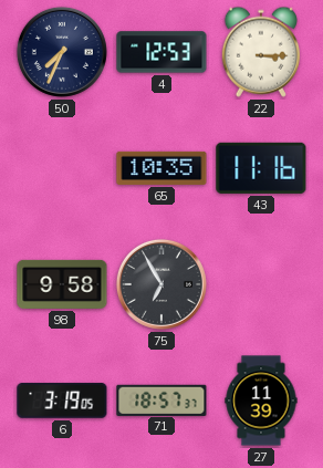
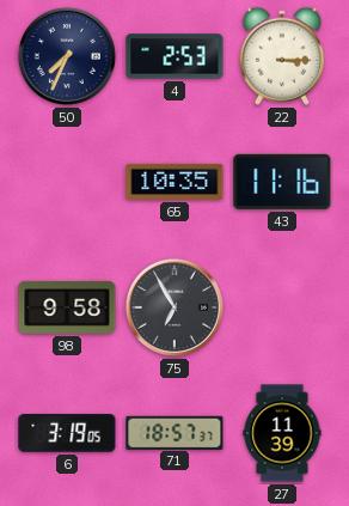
4: 12:53 -> 2:53
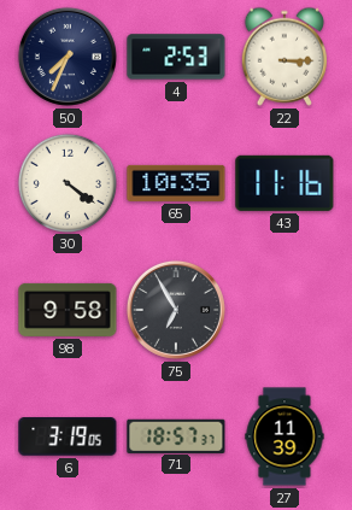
30: none -> 4:21
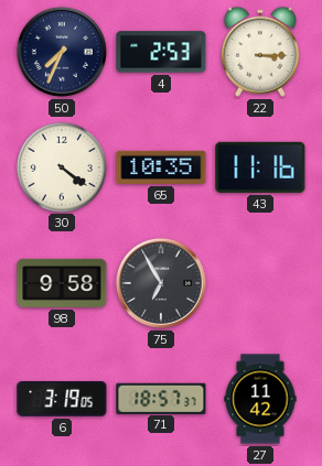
27: 11:39 -> 11:42
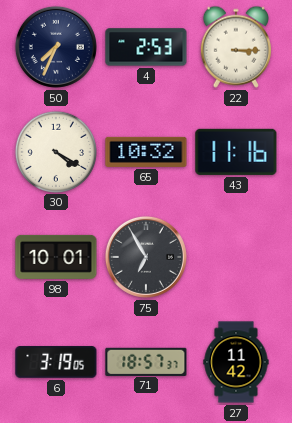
30: 4:21 -> 4:20
65: 10:35 -> 10:32
98: 9:58 -> 10:01
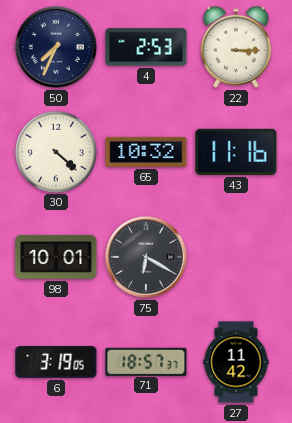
30: 4:20 -> 4:22
75: 6:55 -> 6:20
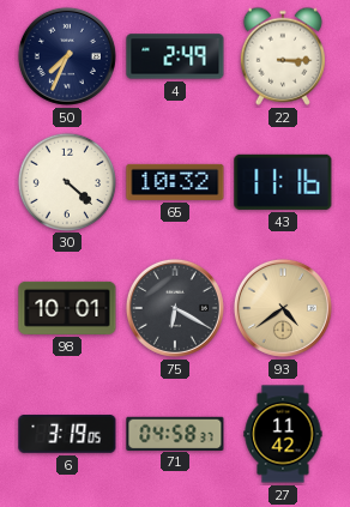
4: 2:53 -> 2:49
93: none -> 4:39
71: 18:57 -> 04:58
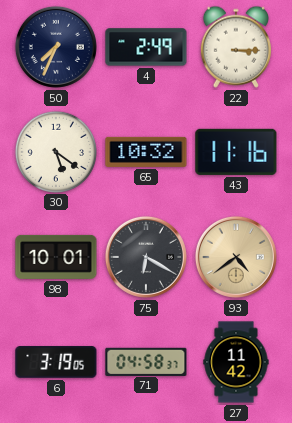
30: 4:22 -> 5:21
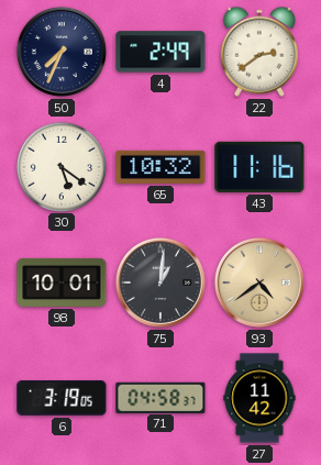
22: 3:15 -> 2:39
75: 6:20 -> 1:01
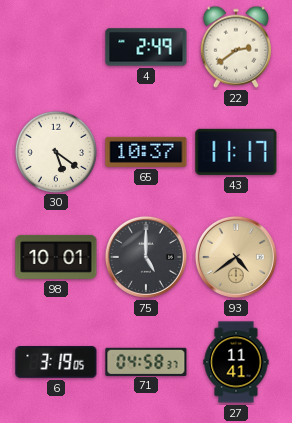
50: 7:34 -> none
65: 10:32 -> 10:37
43: 11:16 -> 11:17
75: 1:01 -> 5:00
27: 11:42 -> 11:41
